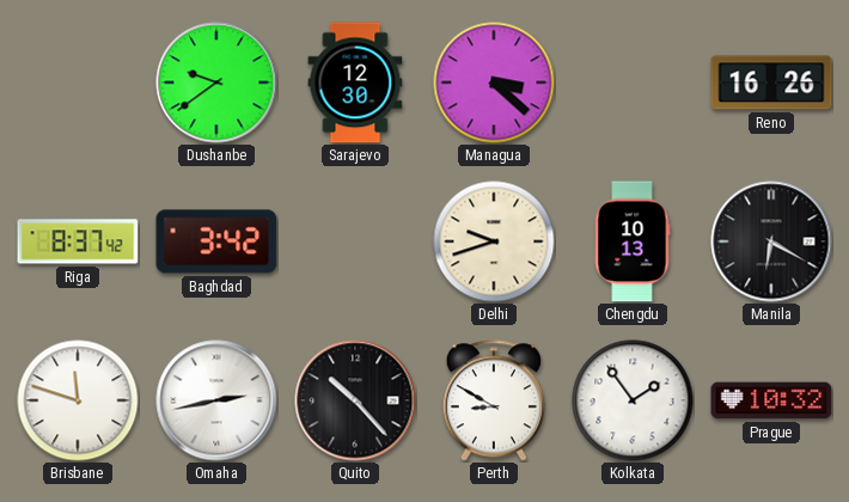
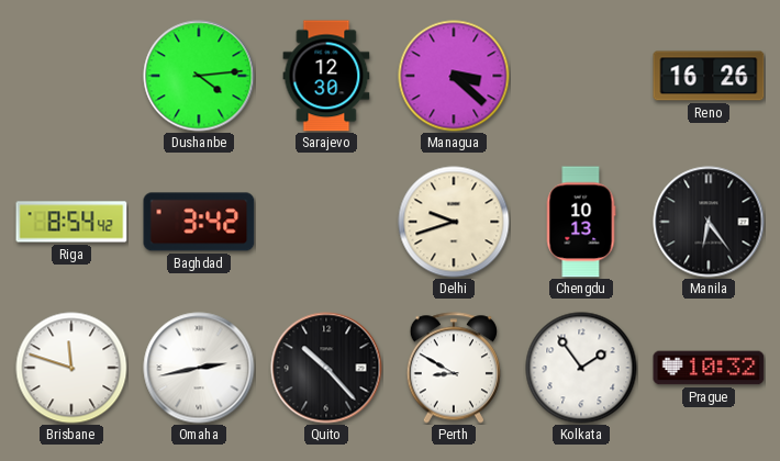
Dushanbe: 9:39 -> 4:14
Riga: 8:37 -> 8:54
Manila: 6:20 -> 6:24
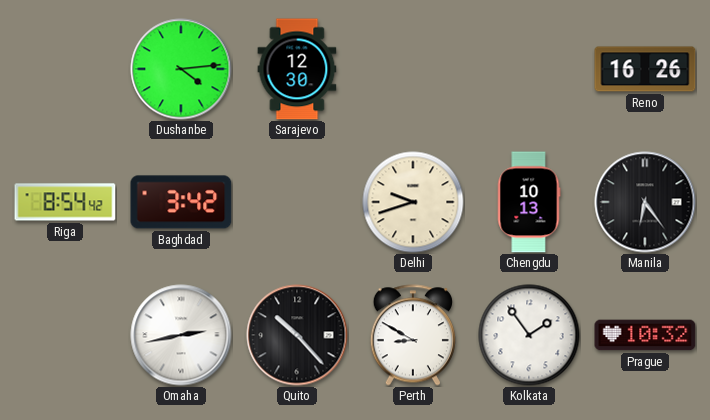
Managua: 3:22 -> none
Brisbane: 11:48 -> none
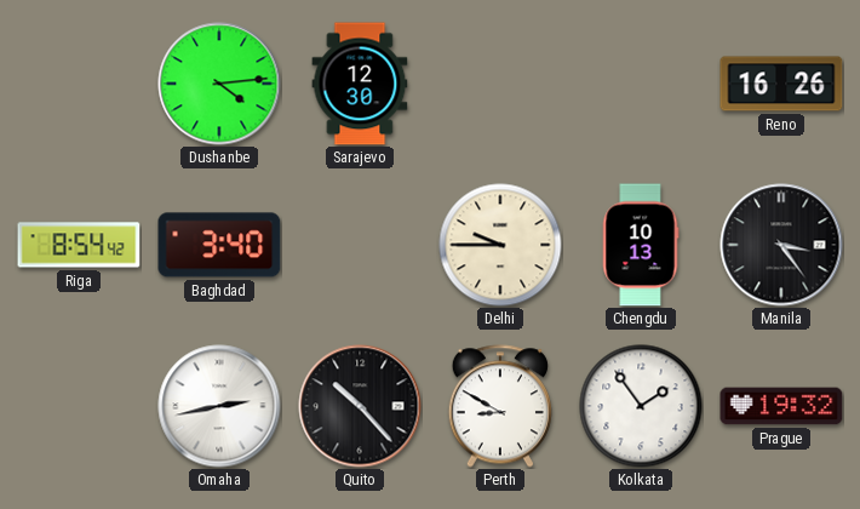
Baghdad: 3:42 -> 3:40
Delhi: 9:42 -> 9:45
Manila: 6:24 -> 3:24
Prague: 10:32 -> 19:32
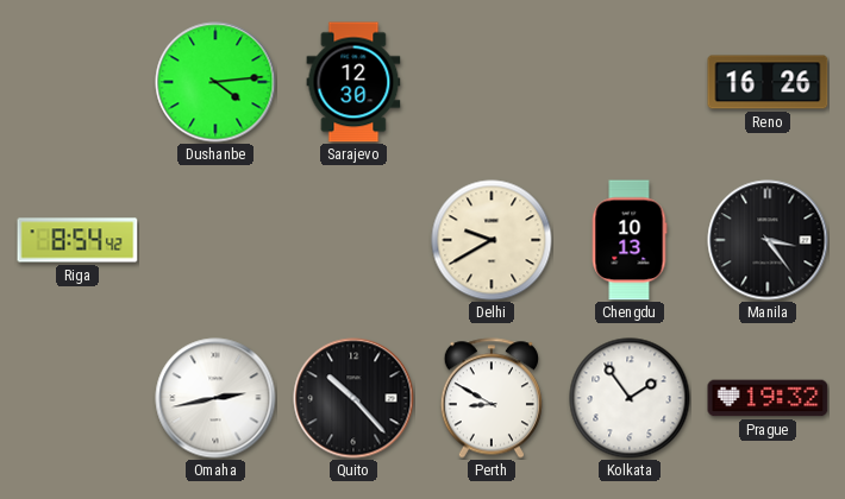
Baghdad: 3:40 -> none
Delhi: 9:45 -> 9:40
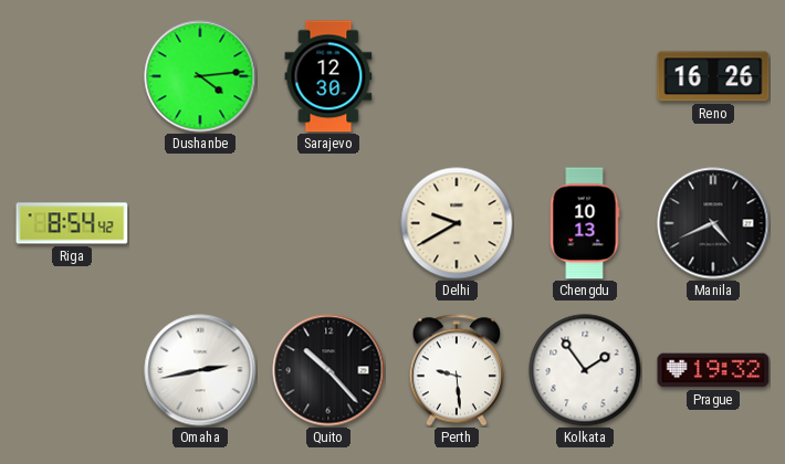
Manila: 3:24 -> 4:41
Perth: 8:50 -> 9:29
